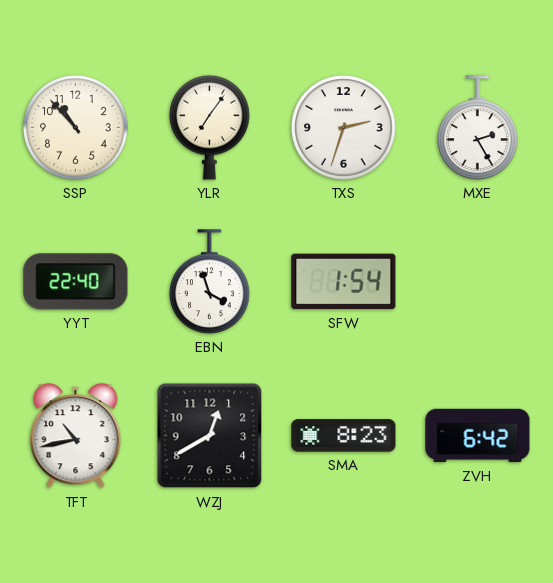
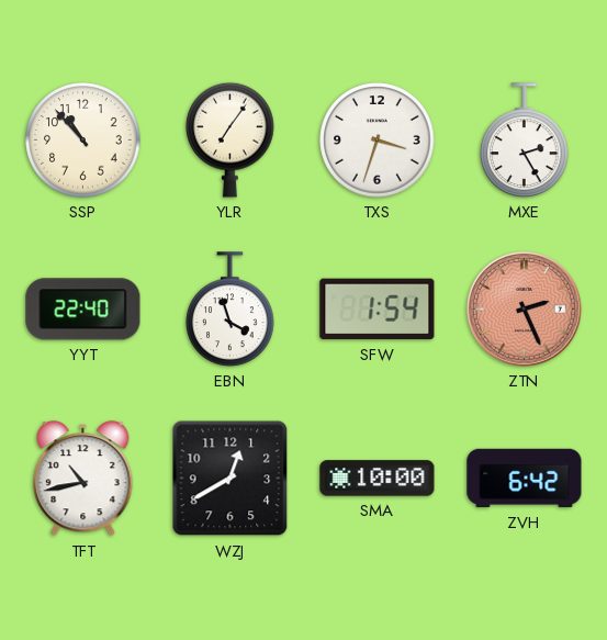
TXS: 2:33 -> 3:33
ZTN: none -> 2:26
SMA: 8:23 -> 10:00
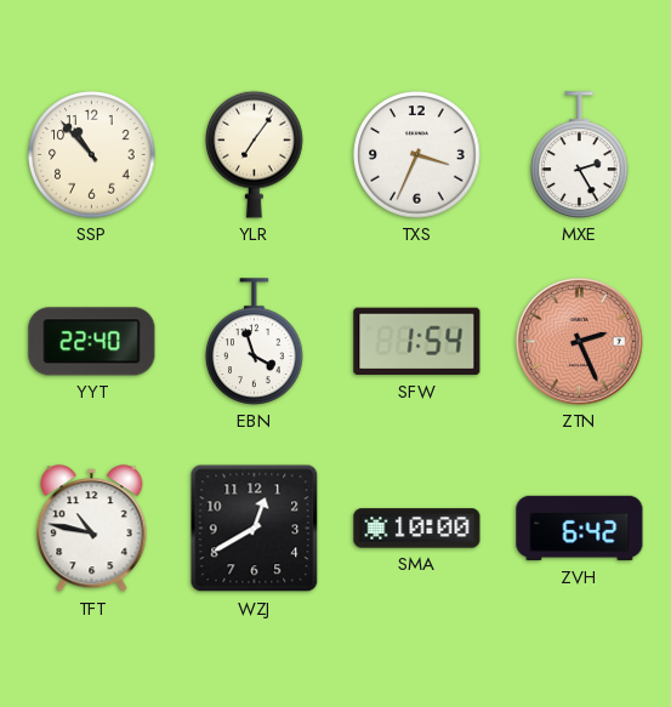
TXS: 3:33 -> 3:34
TFT: 10:43 -> 10:47
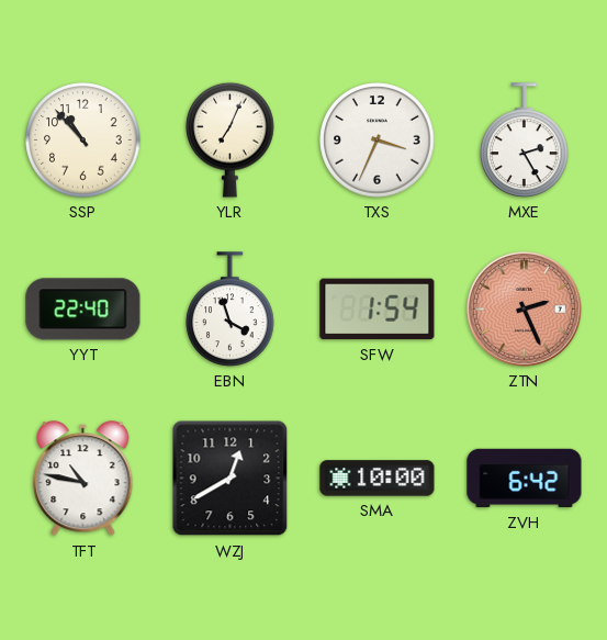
YLR: 7:06 -> 7:04
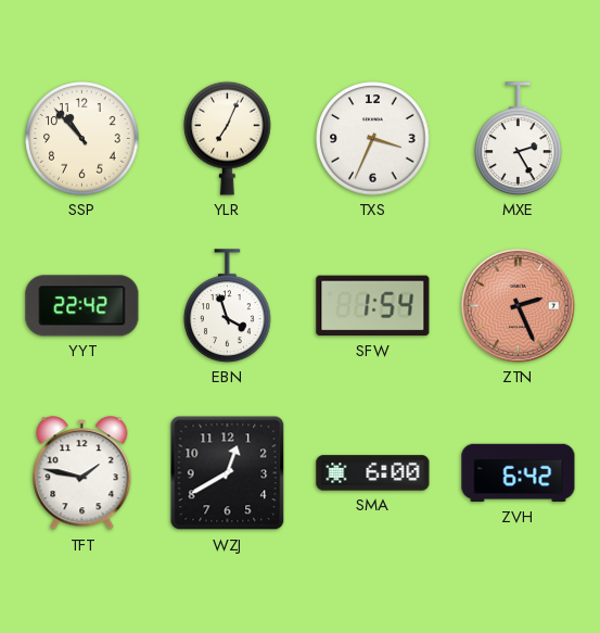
YYT: 22:40 -> 22:42
TFT: 10:47 -> 1:47
SMA: 10:00 -> 6:00
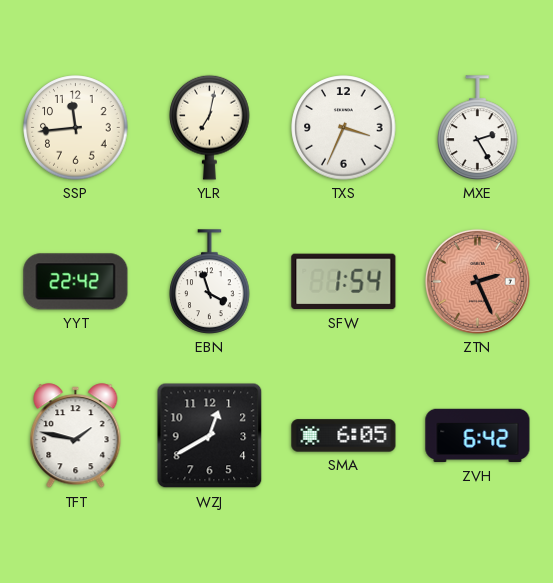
SSP: 10:53 -> 11:44
YLR: 7:04 -> 7:02
SMA: 6:00 -> 6:05
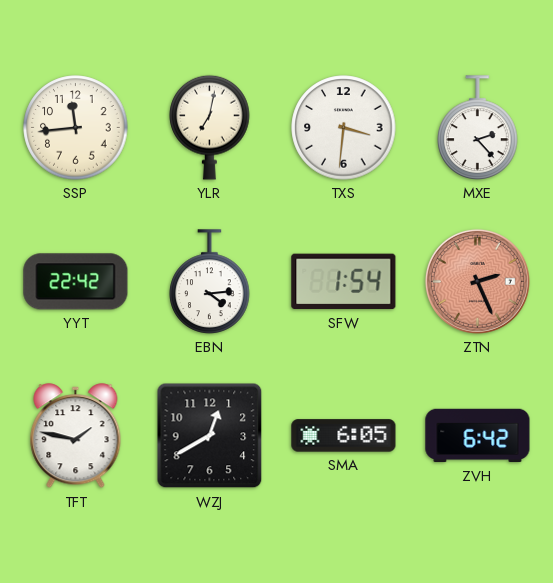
TXS: 3:34 -> 3:31
MXE: 2:25 -> 2:23
EBN: 3:57 -> 4:14
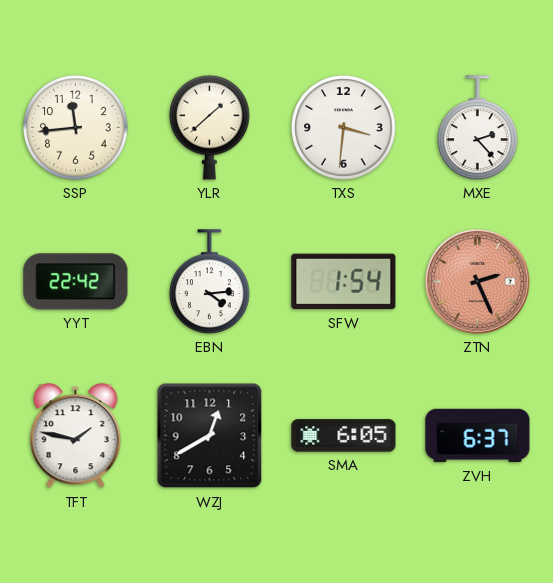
YLR: 7:02 -> 1:38
ZVH: 6:42 -> 6:37
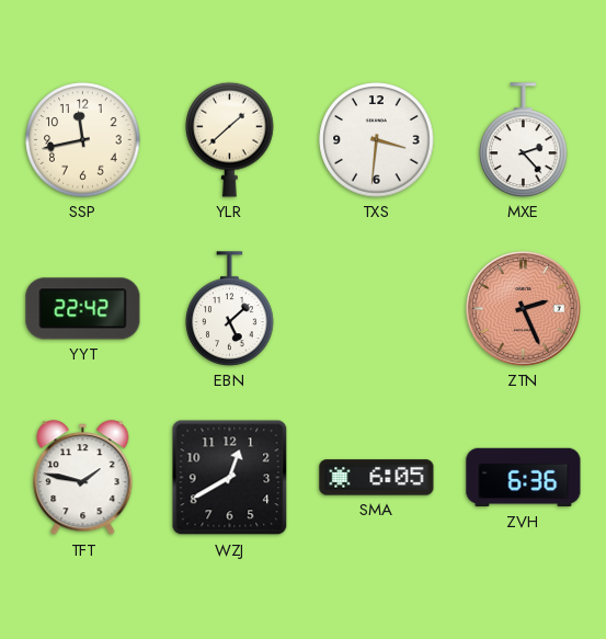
SSP: 11:44 -> 11:43
EBN: 4:14 -> 5:08
SFW: 1:54 -> none
ZVH: 6:37 -> 6:36
